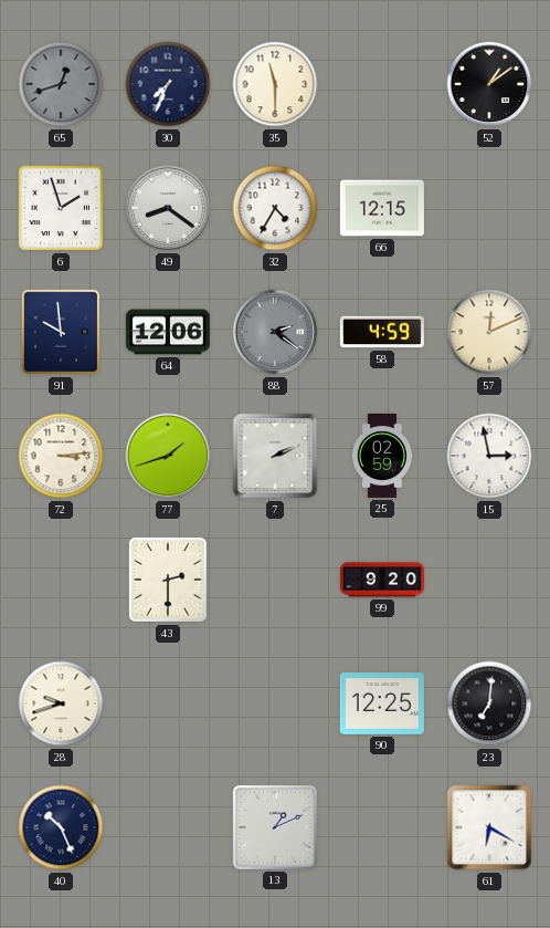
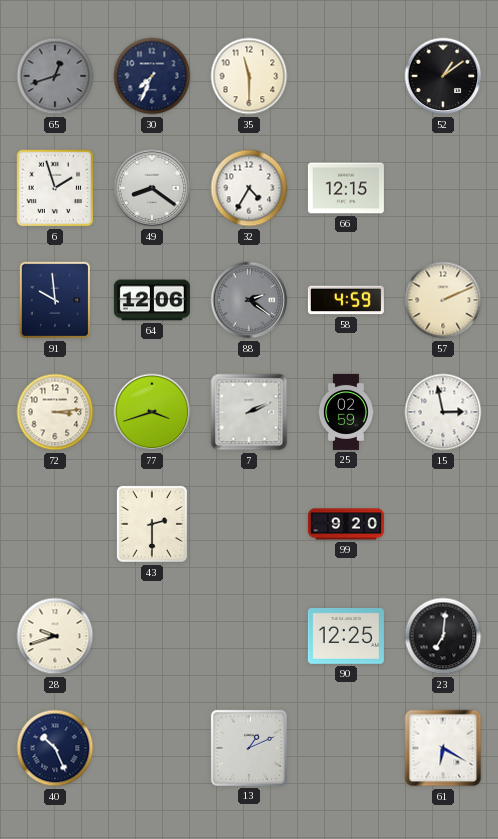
57: 12:11 -> 2:11
77: 1:42 -> 3:42
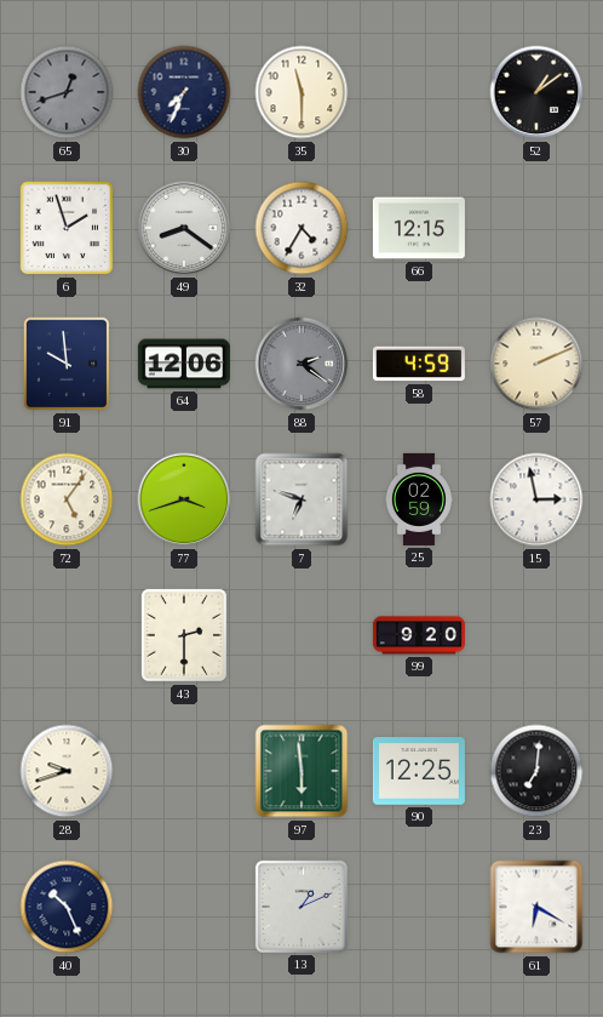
72: 3:14 -> 5:06
7: 2:11 -> 6:48
97: none -> 5:59
